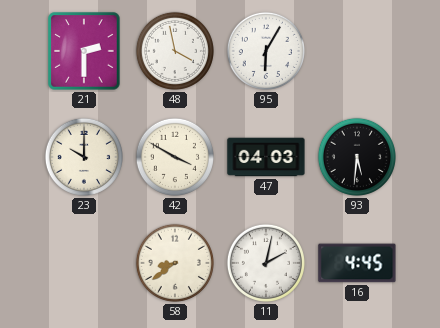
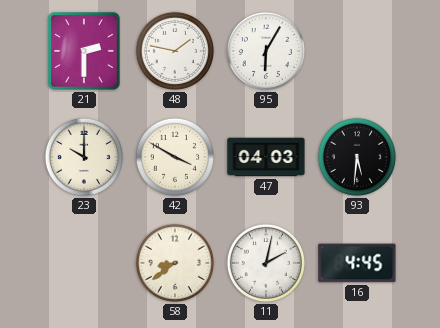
48: 3:58 -> 1:47
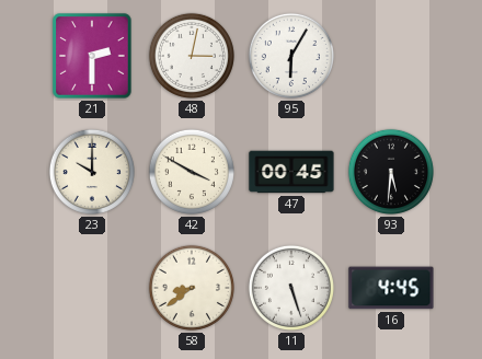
48: 1:47 -> 3:02
47: 04:03 -> 00:45
11: 2:02 -> 5:27
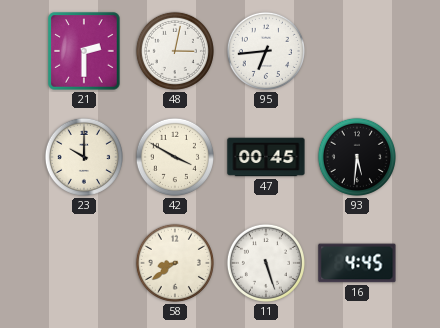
95: 6:05 -> 6:44
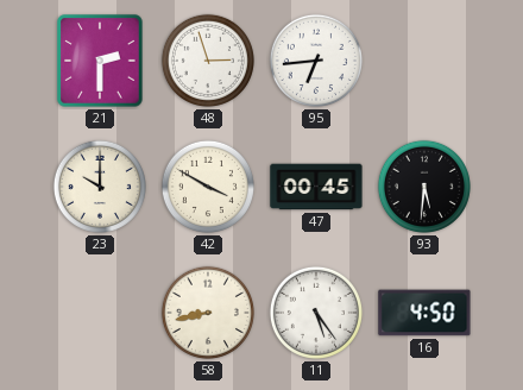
48: 3:02 -> 2:57
58: 8:39 -> 8:43
11: 5:27 -> 5:24
16: 4:45 -> 4:50
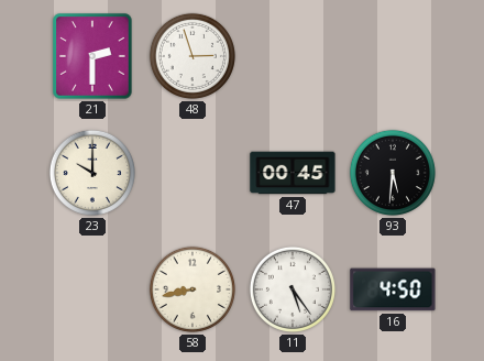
95: 6:44 -> none
42: 3:50 -> none
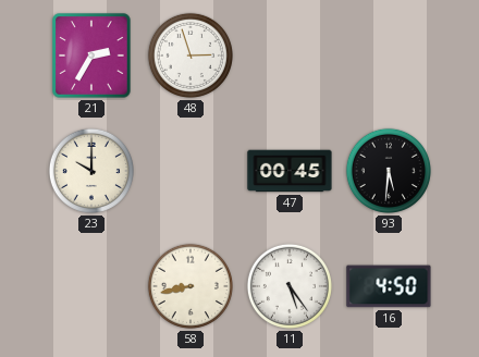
21: 2:30 -> 2:35
